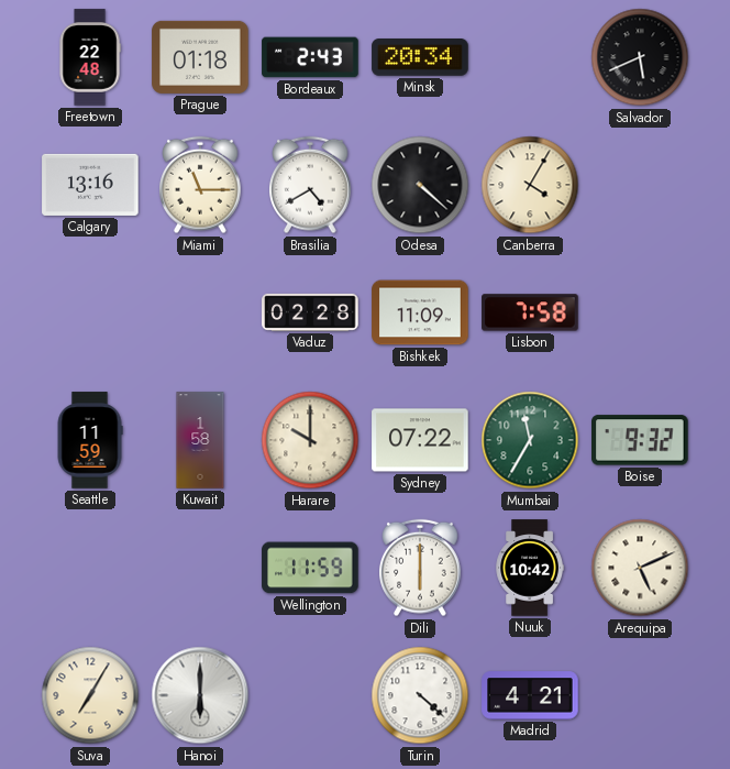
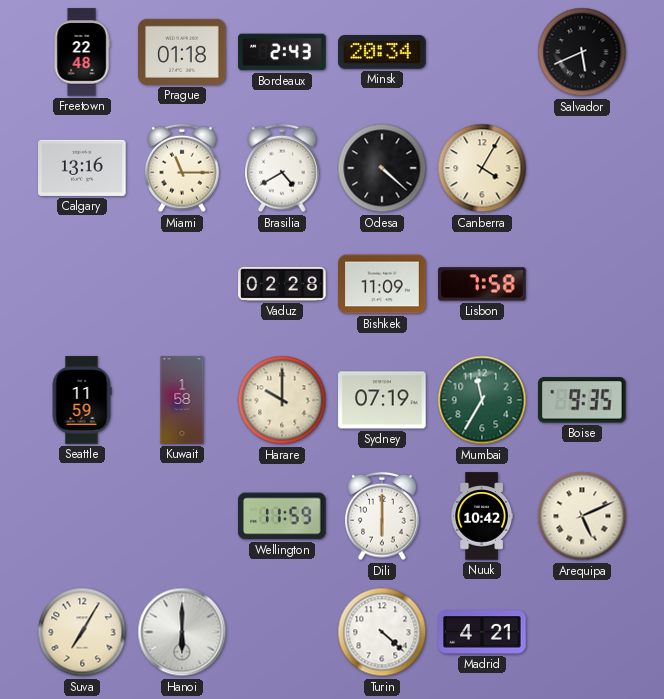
Sydney: 07:22 -> 07:19
Boise: 9:32 -> 9:35
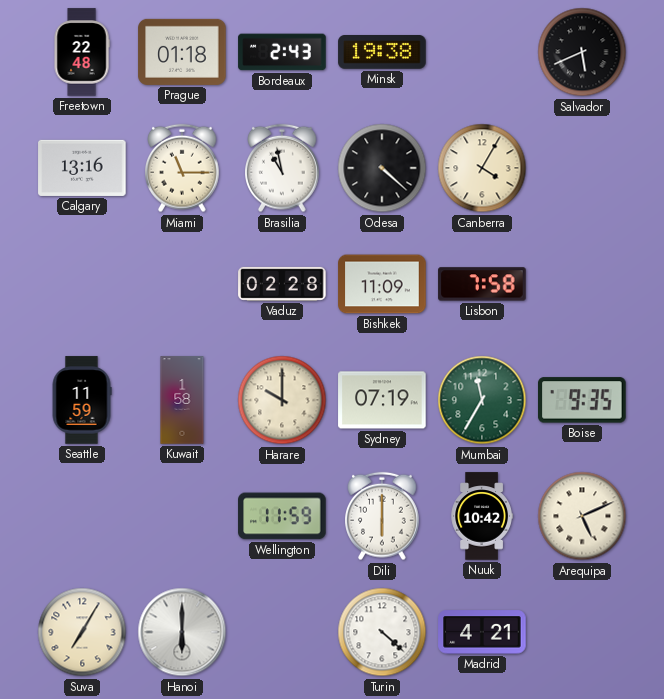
Minsk: 20:34 -> 19:38
Brasilia: 4:40 -> 10:58
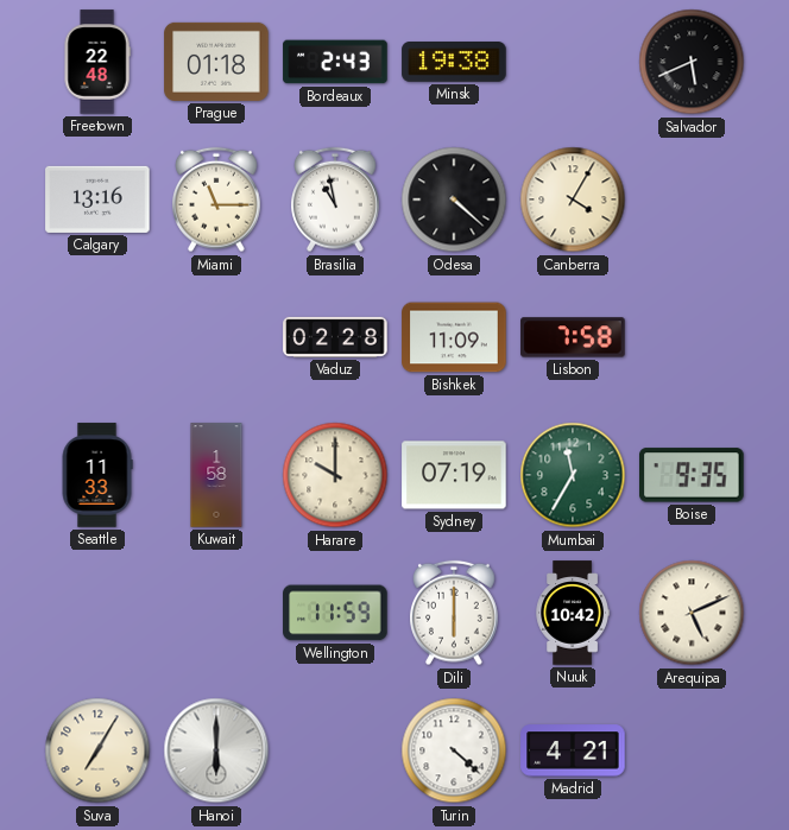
Seattle: 11:59 -> 11:33
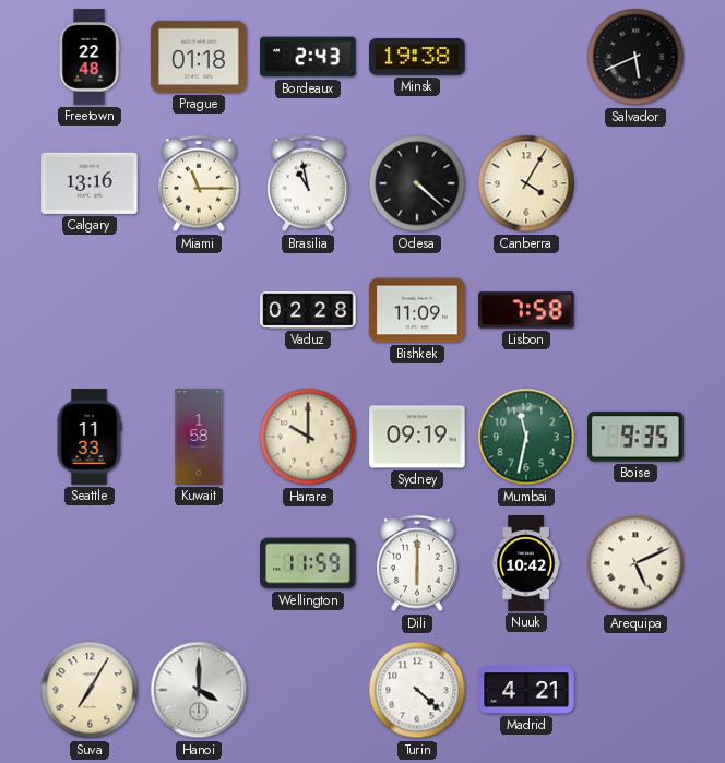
Sydney: 07:19 -> 09:19
Mumbai: 11:35 -> 11:32
Hanoi: 6:00 -> 4:00
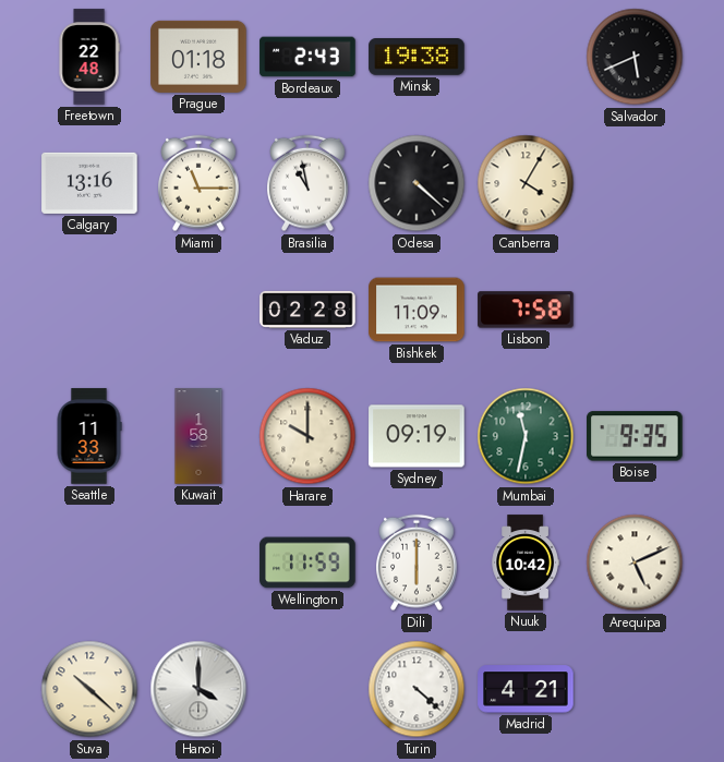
Suva: 7:05 -> 10:22
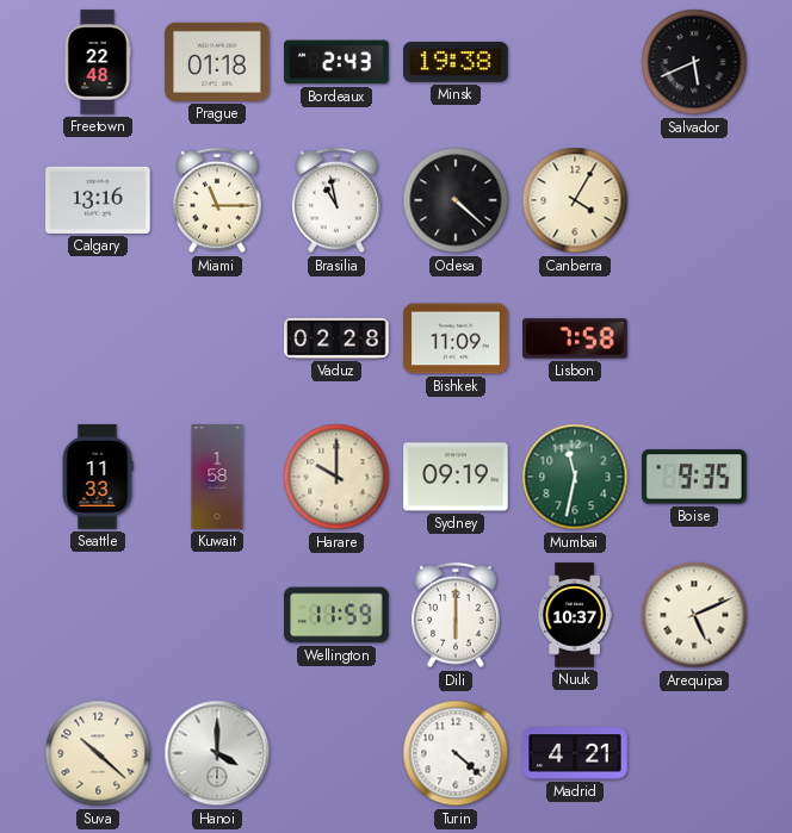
Nuuk: 10:42 -> 10:37
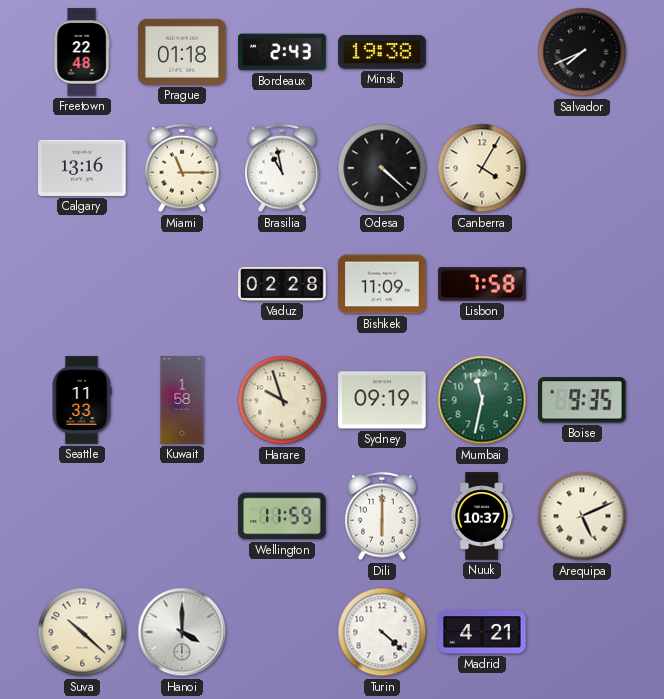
Salvador: 5:41 -> 7:41
Harare: 10:00 -> 9:57
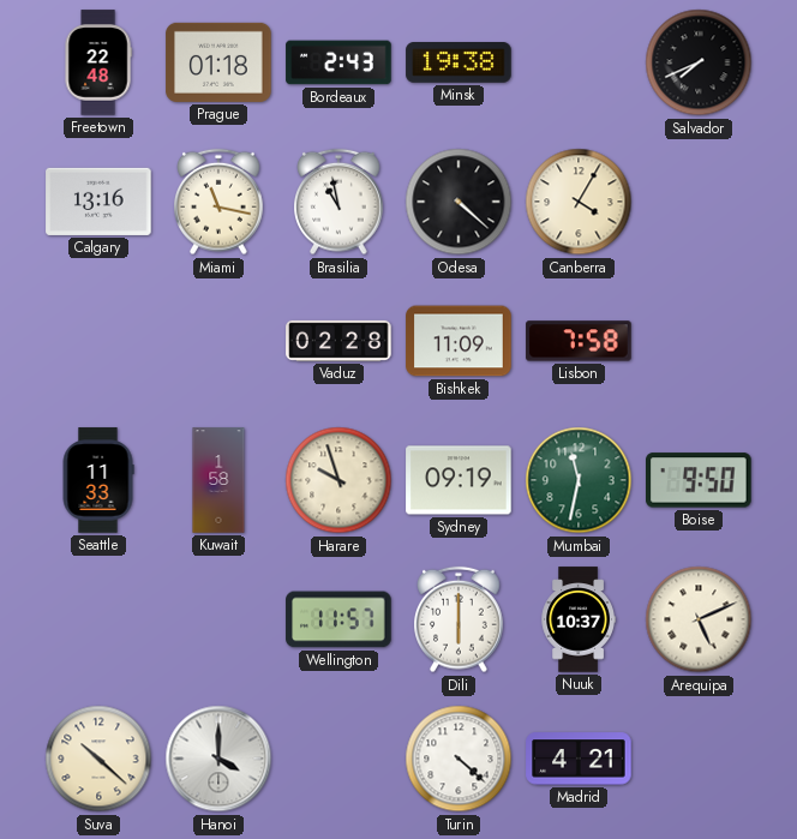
Miami: 11:15 -> 11:17
Boise: 9:35 -> 9:50
Wellington: 11:59 -> 11:57
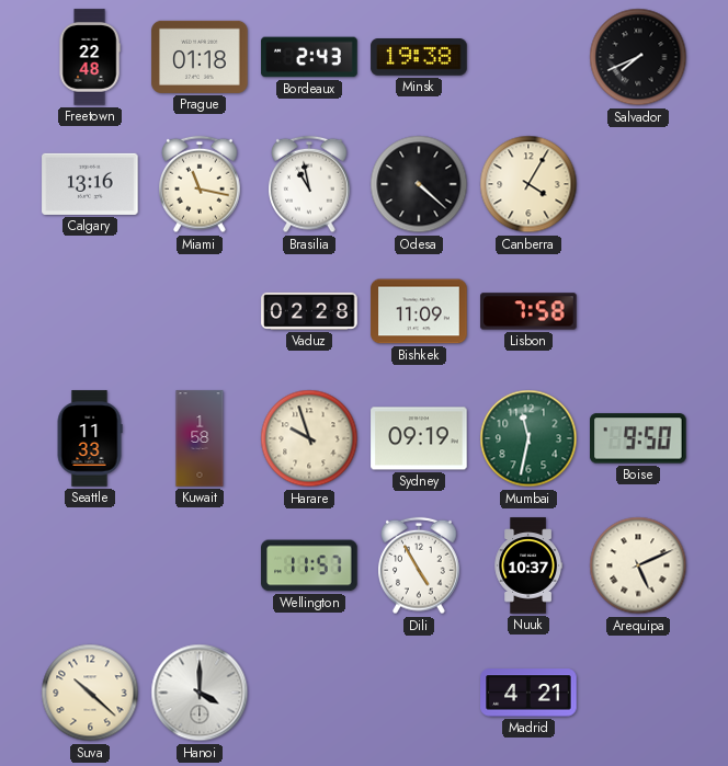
Dili: 6:00 -> 4:55
Turin: 4:22 -> none
